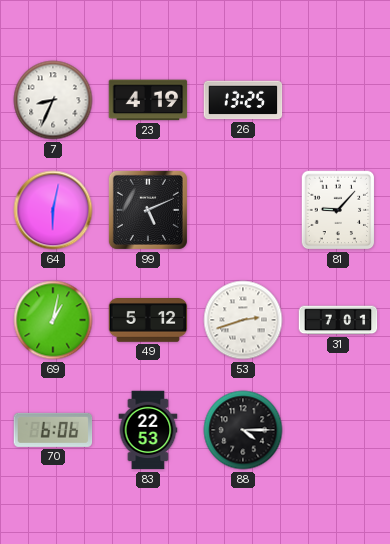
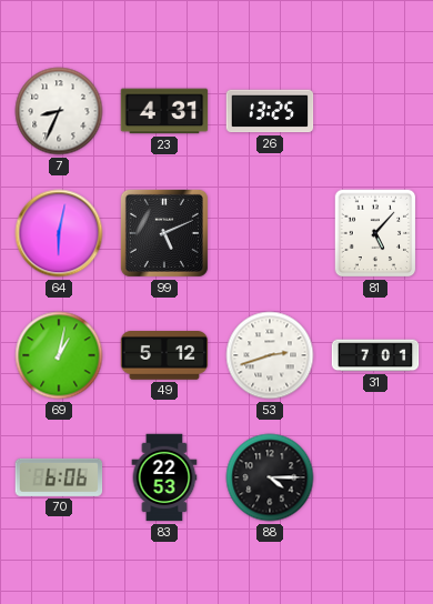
23: 4:19 -> 4:31
81: 9:07 -> 5:07
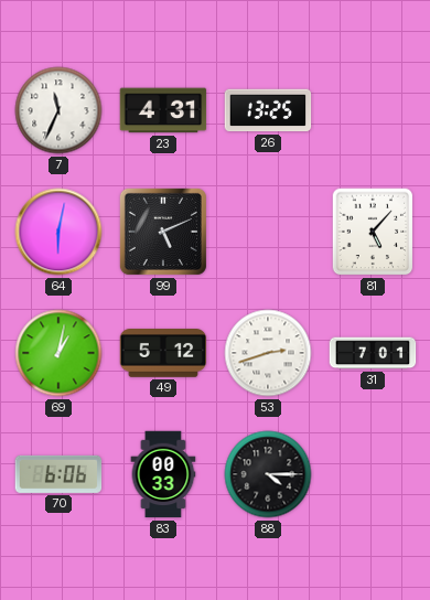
7: 8:34 -> 11:34
83: 22:53 -> 00:33
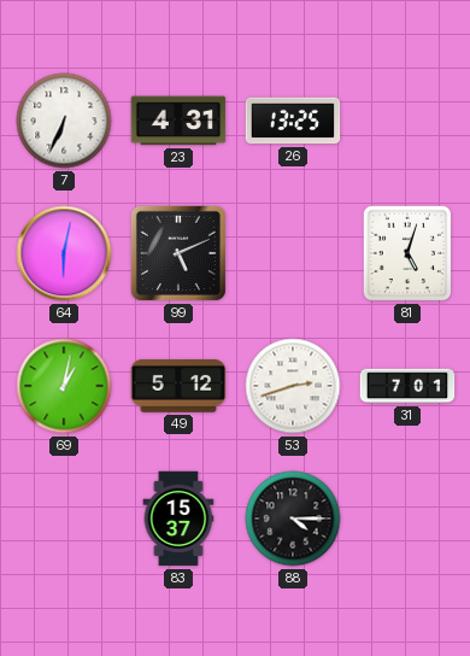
7: 11:34 -> 6:34
81: 5:07 -> 5:03
70: 6:06 -> none
83: 00:33 -> 15:37
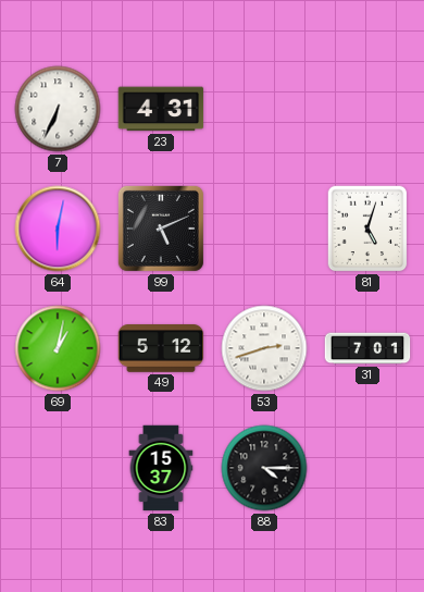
26: 13:25 -> none
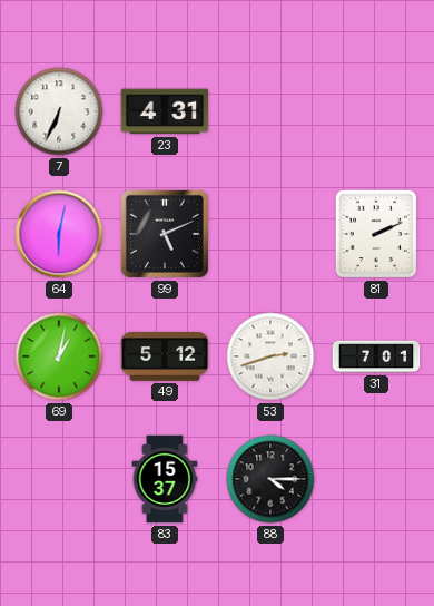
81: 5:03 -> 2:11
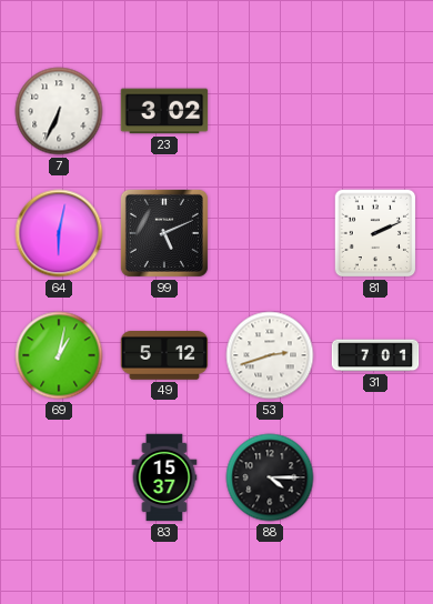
23: 4:31 -> 3:02
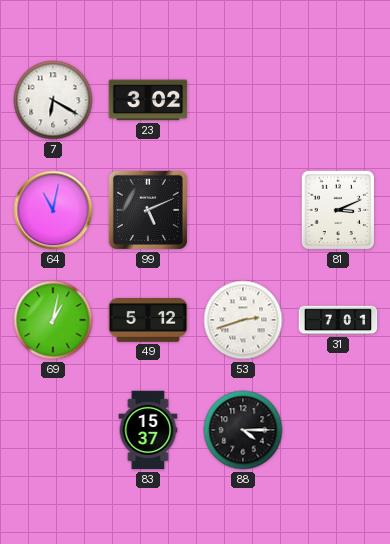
7: 6:34 -> 6:20
64: 6:02 -> 11:02
81: 2:11 -> 3:11
